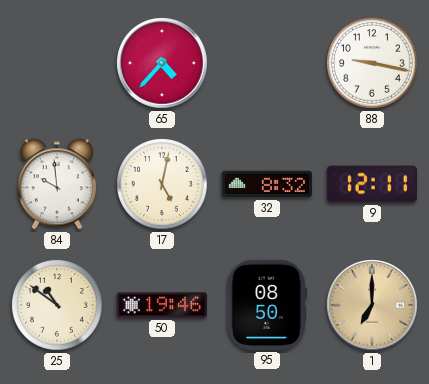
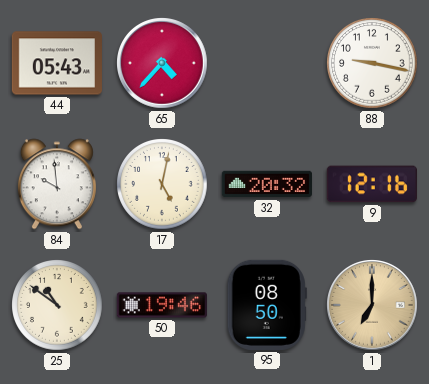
44: none -> 05:43
32: 8:32 -> 20:32
9: 12:11 -> 12:16
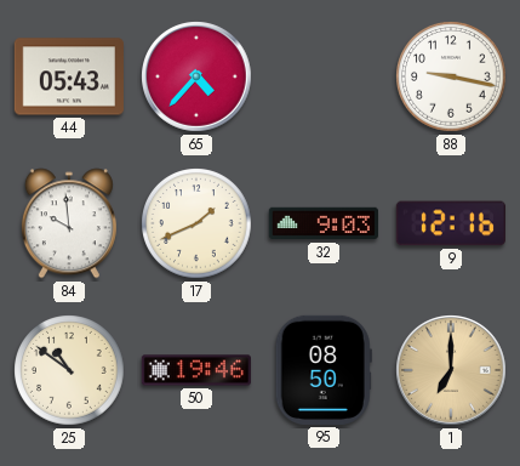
17: 5:02 -> 1:41
32: 20:32 -> 9:03
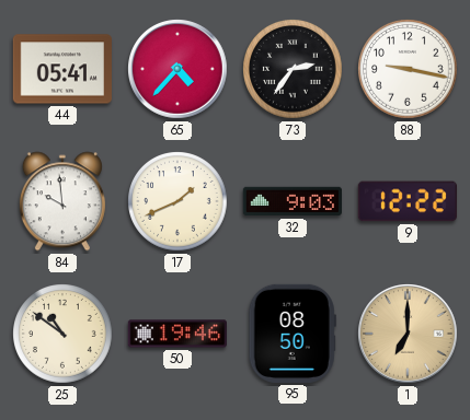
44: 05:43 -> 05:41
73: none -> 2:36
9: 12:16 -> 12:22
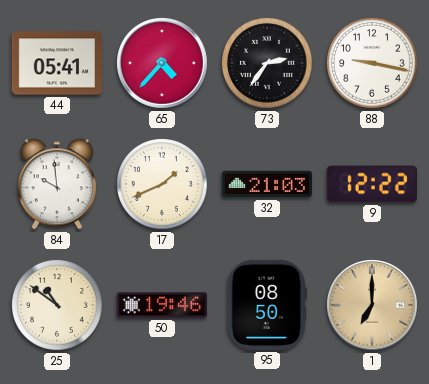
32: 9:03 -> 21:03
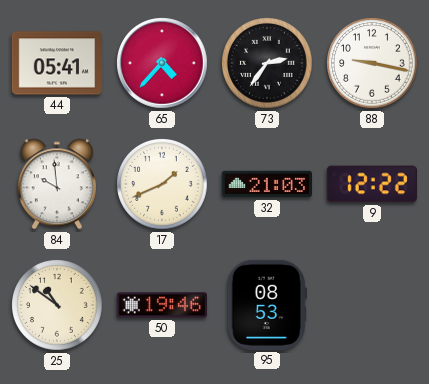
95: 08:50 -> 08:53
1: 7:00 -> none
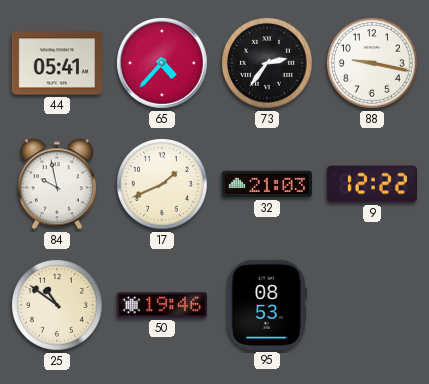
84: 9:59 -> 9:58
